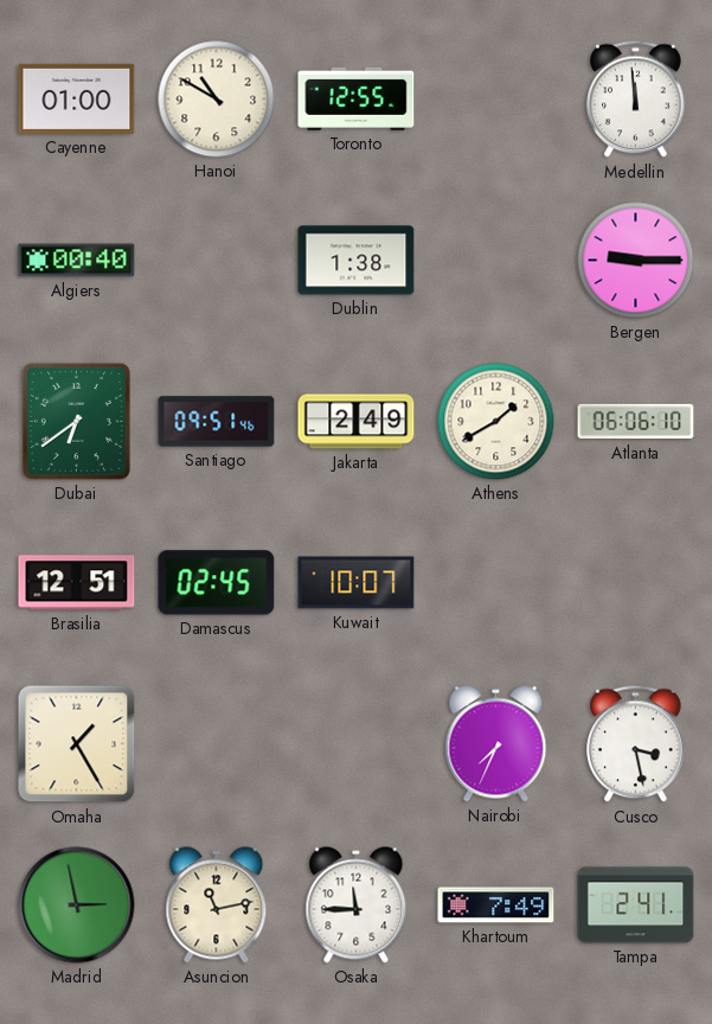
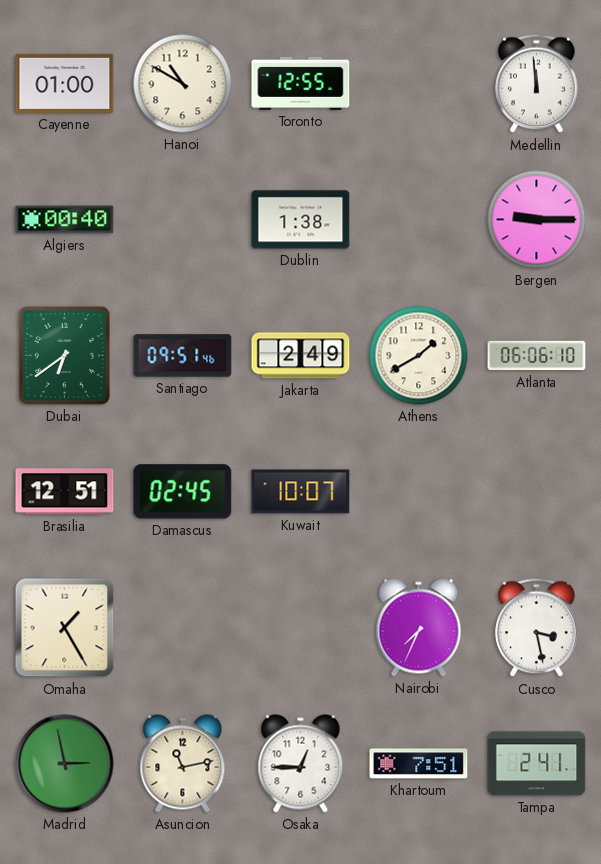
Osaka: 11:45 -> 12:45
Khartoum: 7:49 -> 7:51
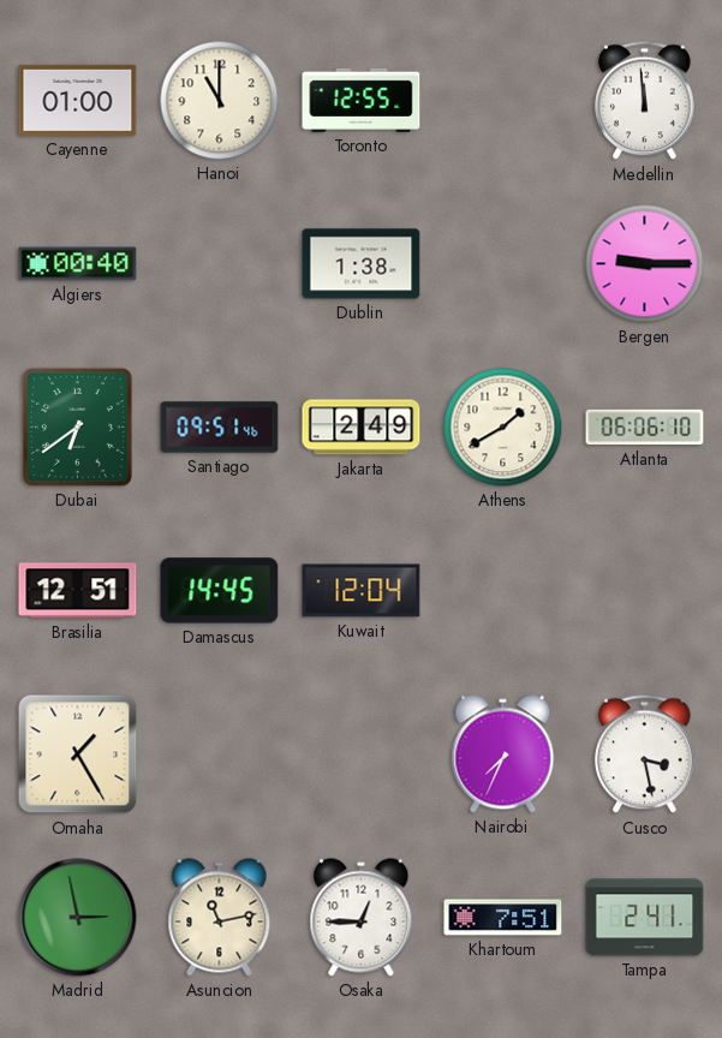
Hanoi: 10:50 -> 11:00
Damascus: 02:45 -> 14:45
Kuwait: 10:07 -> 12:04
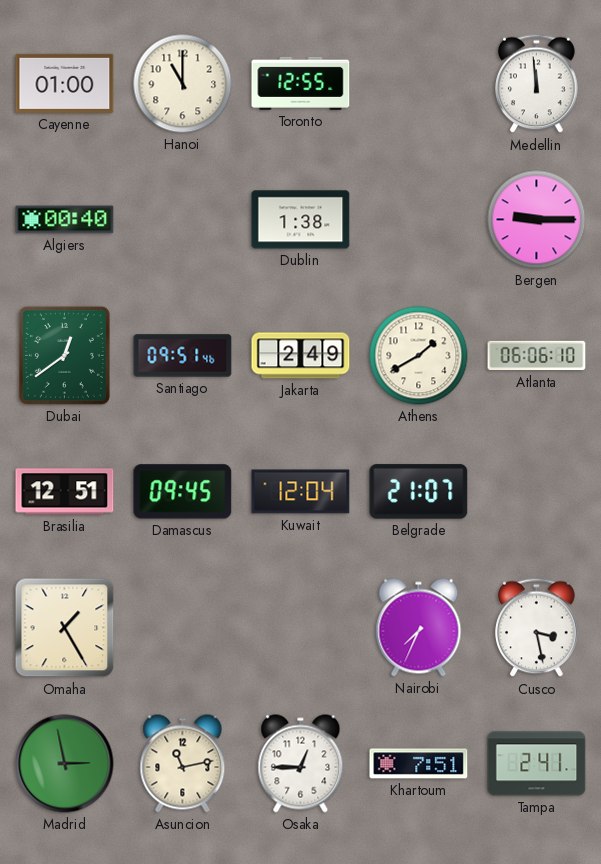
Dubai: 6:39 -> 12:39
Damascus: 14:45 -> 09:45
Belgrade: none -> 21:07
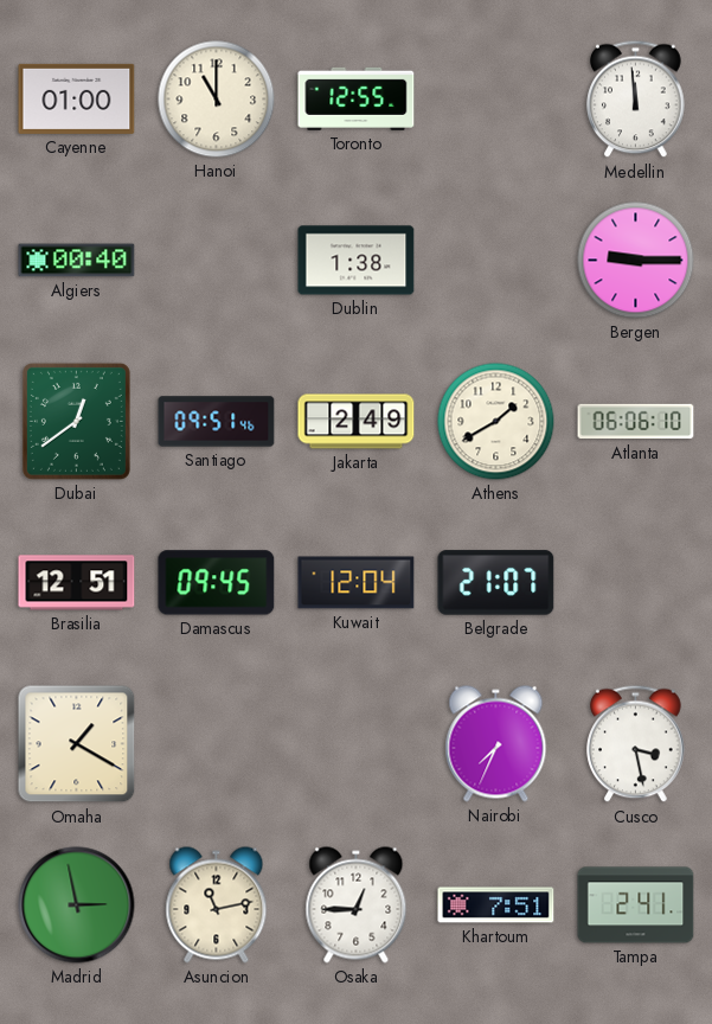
Omaha: 1:25 -> 1:20
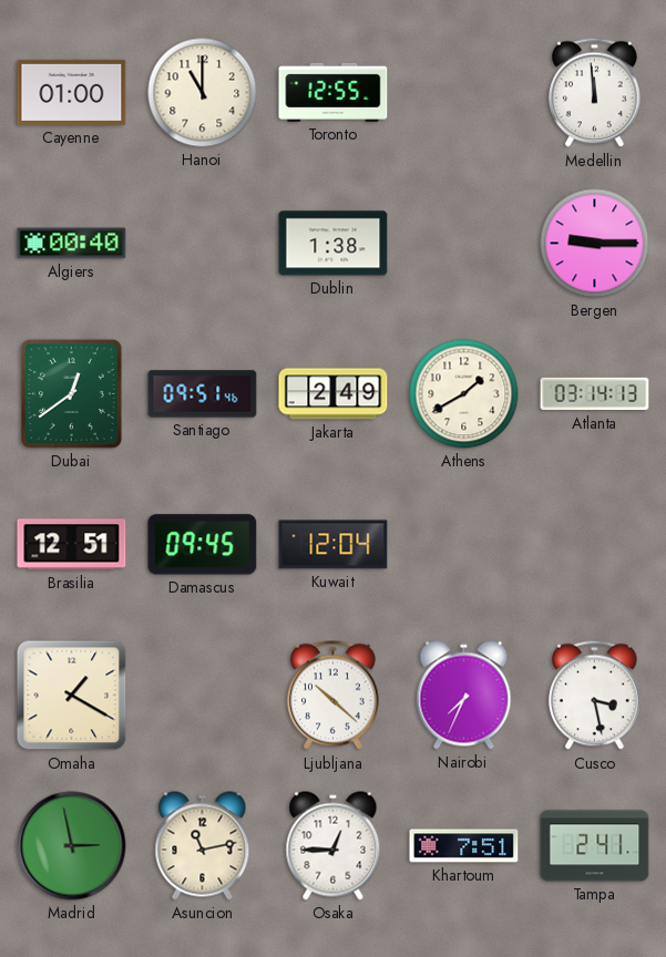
Atlanta: 06:06 -> 03:14
Belgrade: 21:07 -> none
Ljubljana: none -> 10:22
